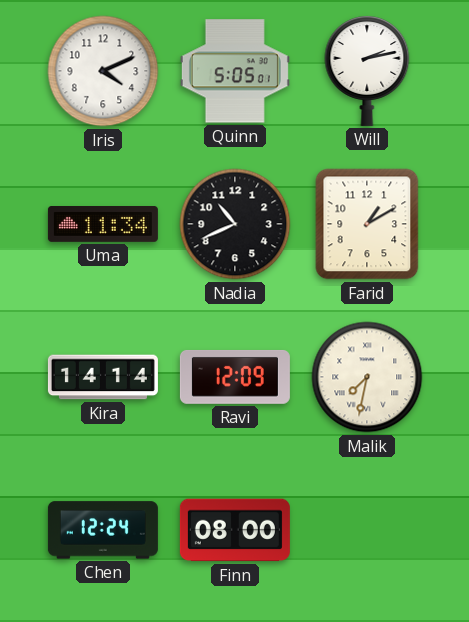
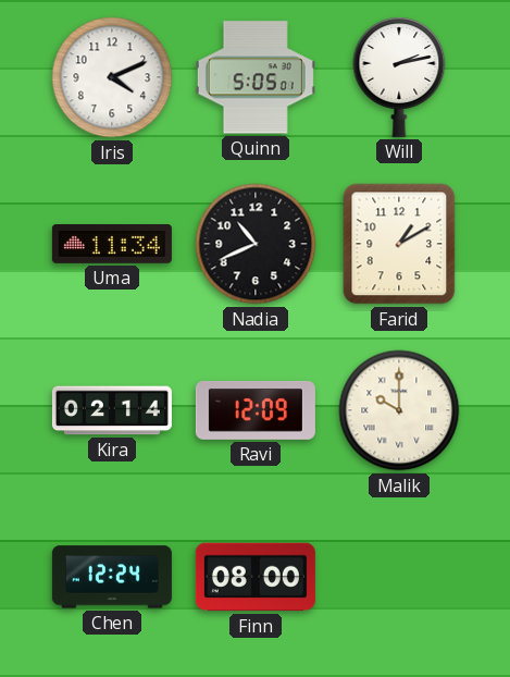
Kira: 14:14 -> 02:14
Malik: 7:32 -> 10:00
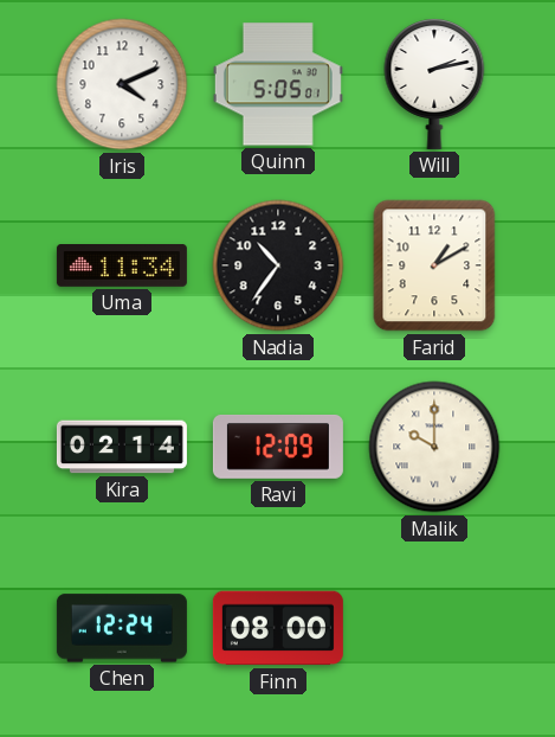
Nadia: 10:41 -> 10:36
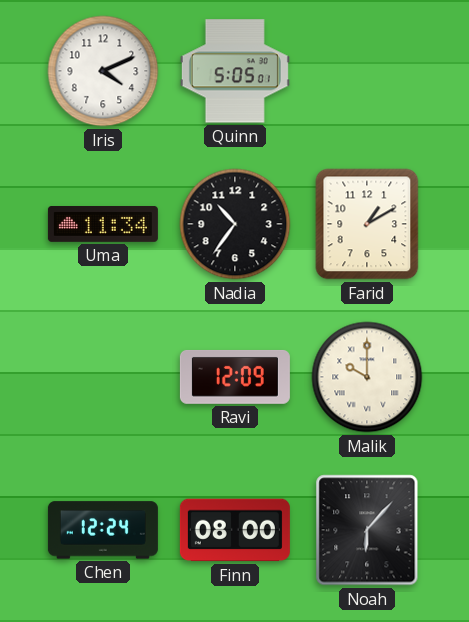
Will: 2:13 -> none
Kira: 02:14 -> none
Noah: none -> 6:07
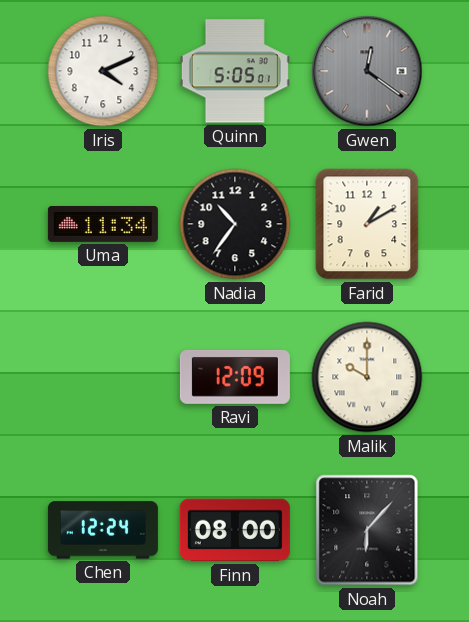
Gwen: none -> 12:21
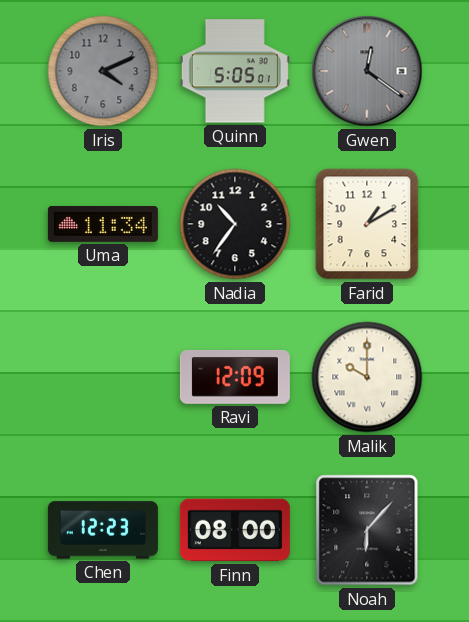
Iris dial: white -> grey
Chen: 12:24 -> 12:23
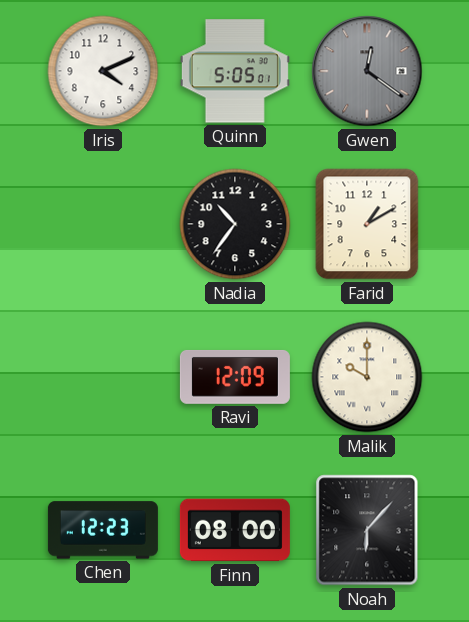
Iris dial: grey -> white
Uma: 11:34 -> none
